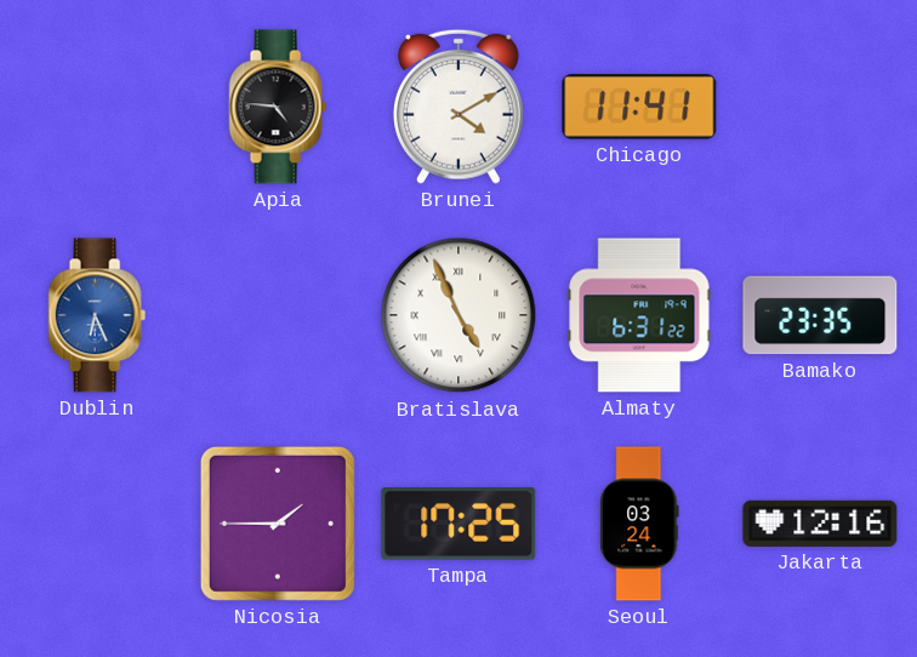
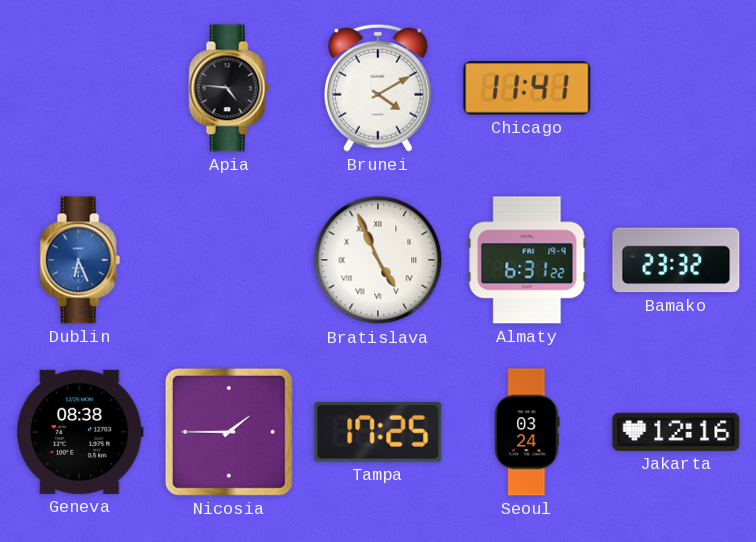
Bamako: 23:35 -> 23:32
Geneva: none -> 08:38
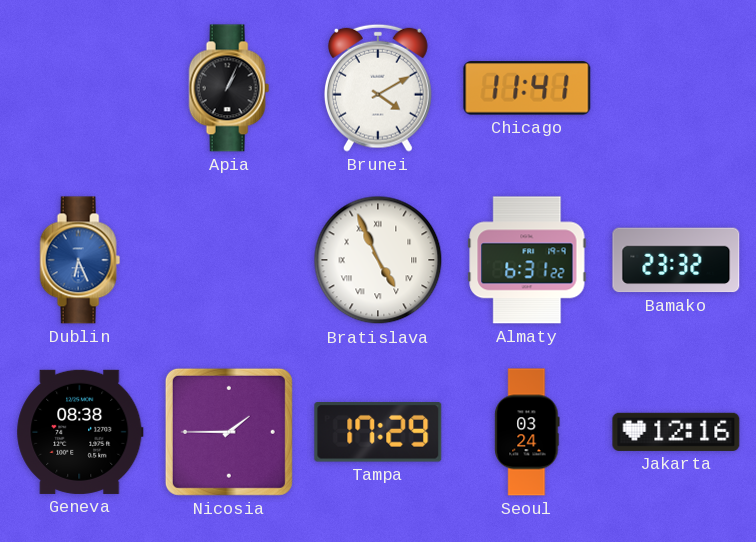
Apia: 4:46 -> 1:04
Tampa: 17:25 -> 17:29
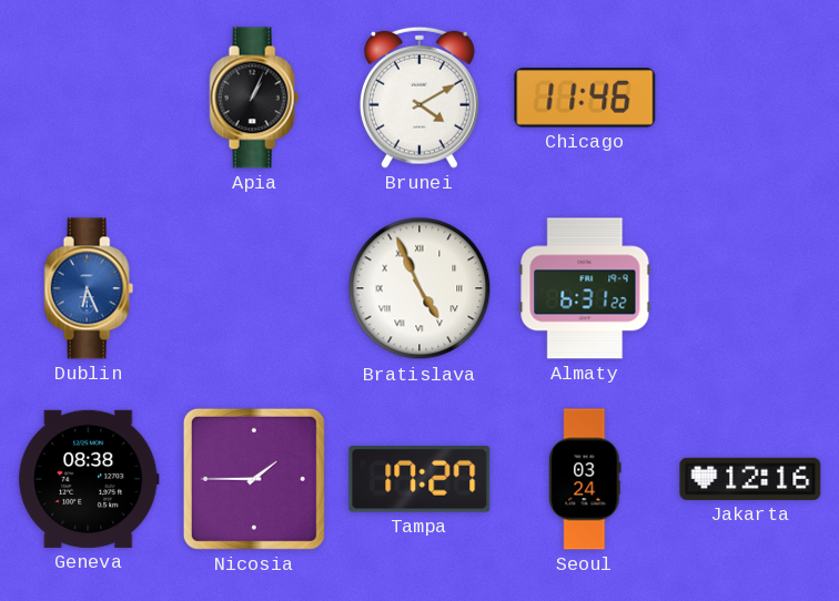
Chicago: 11:41 -> 11:46
Bamako: 23:32 -> none
Tampa: 17:29 -> 17:27
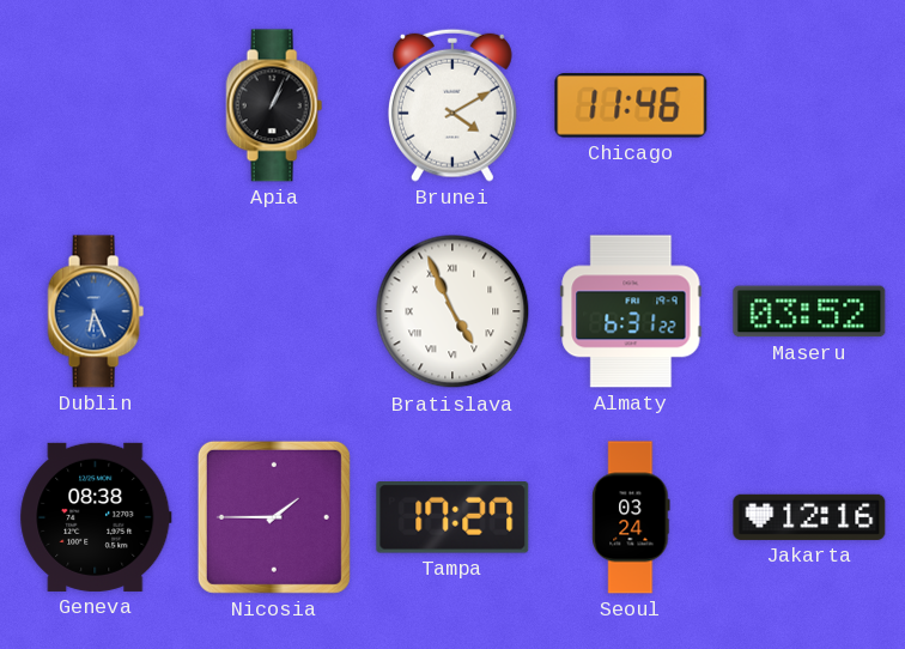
Maseru: none -> 03:52
